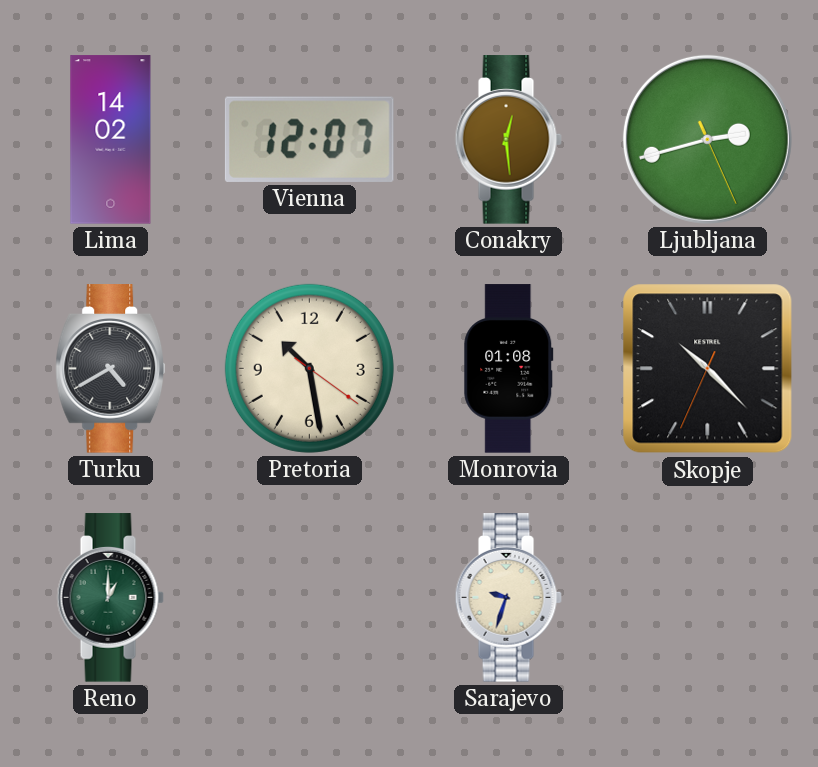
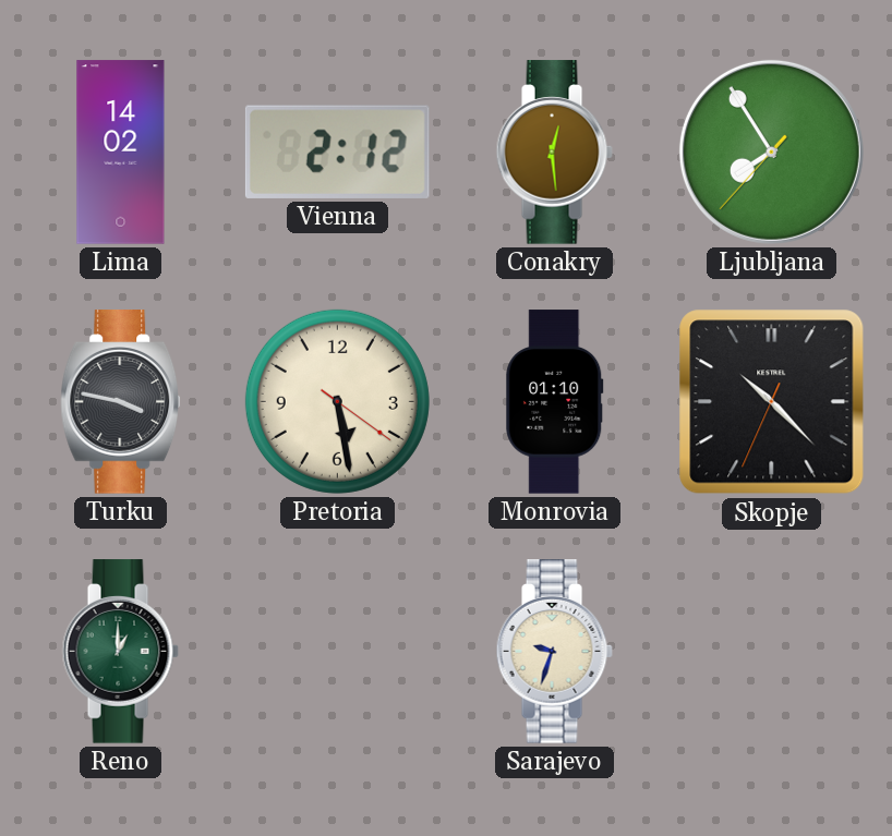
Vienna: 12:07 -> 2:12
Ljubljana: 2:42 -> 7:54
Turku: 4:40 -> 3:47
Pretoria: 10:28 -> 5:28
Monrovia: 01:08 -> 01:10
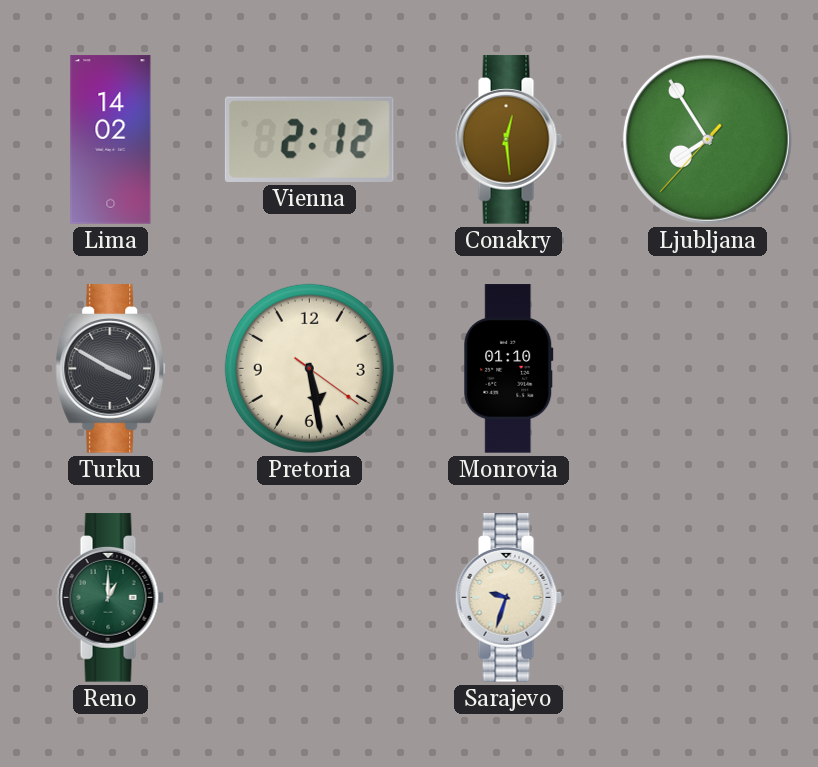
Turku: 3:47 -> 3:50
Skopje: 10:22 -> none
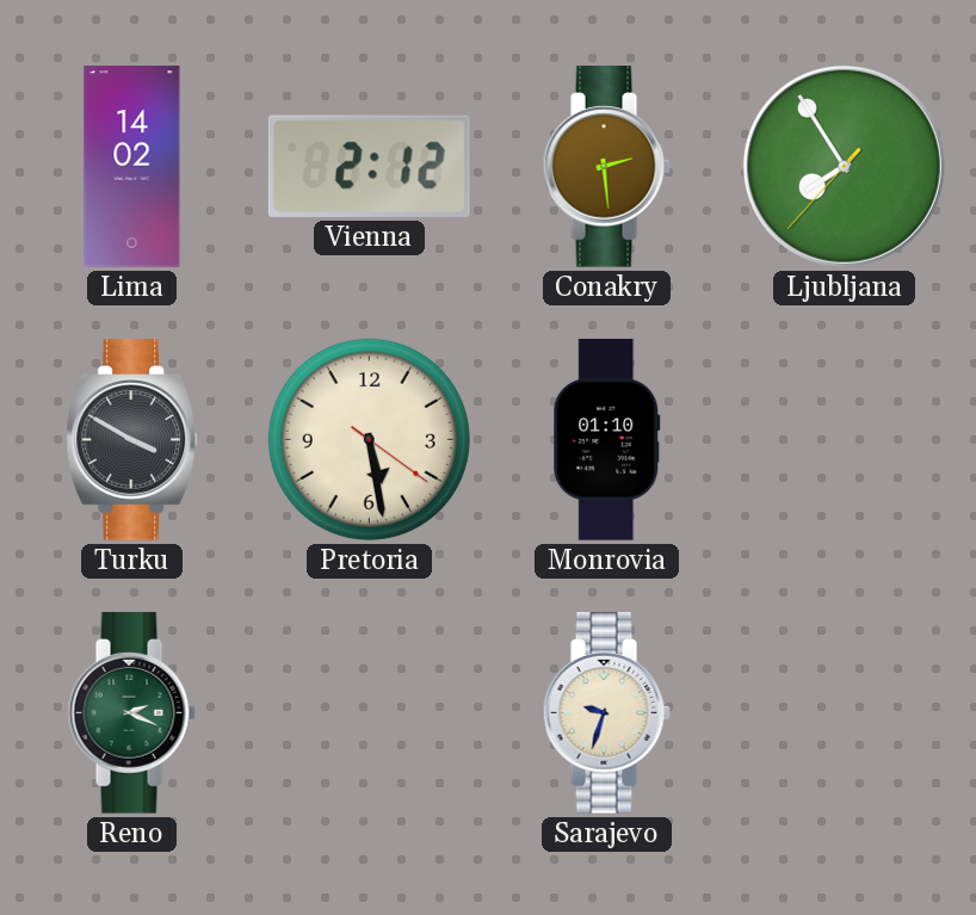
Conakry: 12:29 -> 2:29
Reno: 1:00 -> 2:19
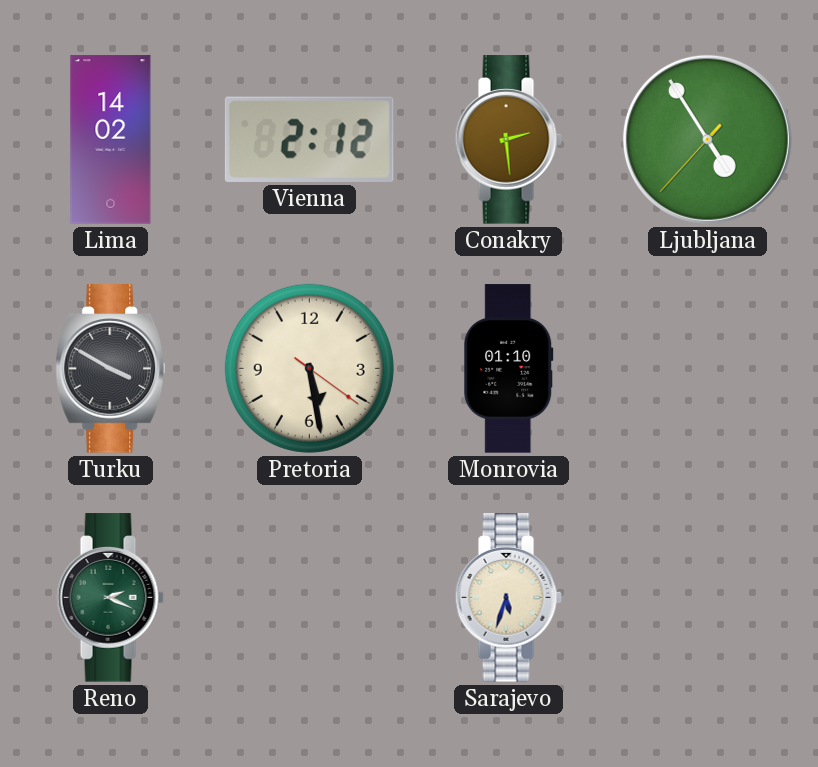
Ljubljana: 7:54 -> 4:54
Sarajevo: 9:33 -> 5:33
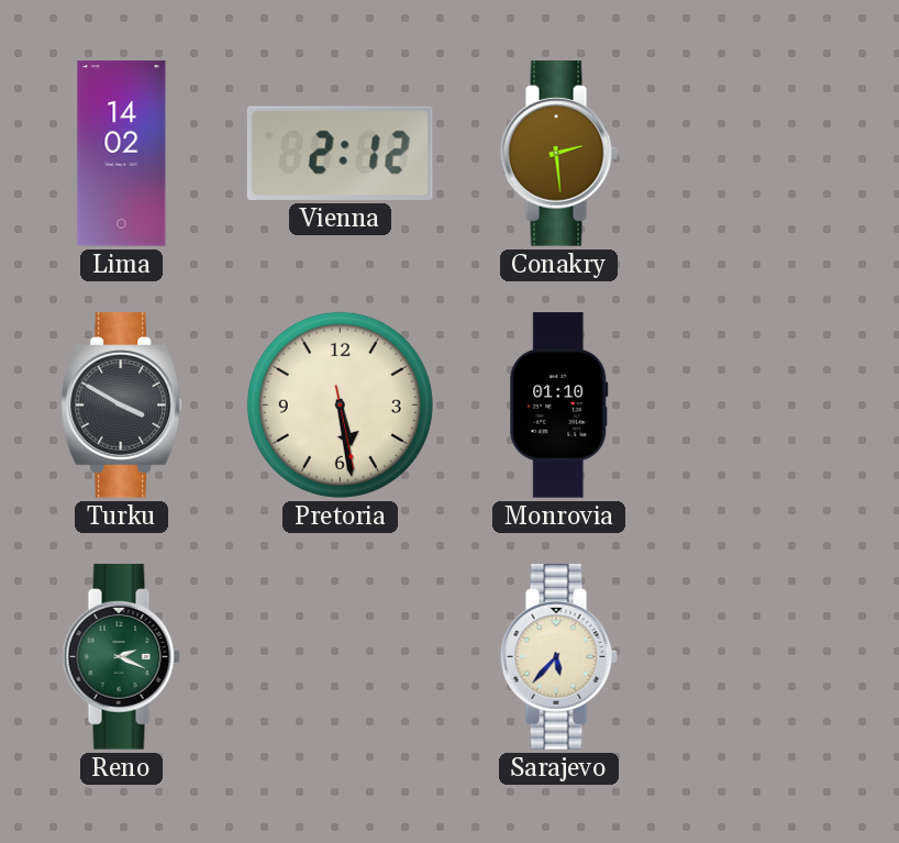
Ljubljana: 4:54 -> none
Pretoria: 5:28:21 -> 5:28:28
Sarajevo: 5:33 -> 5:37
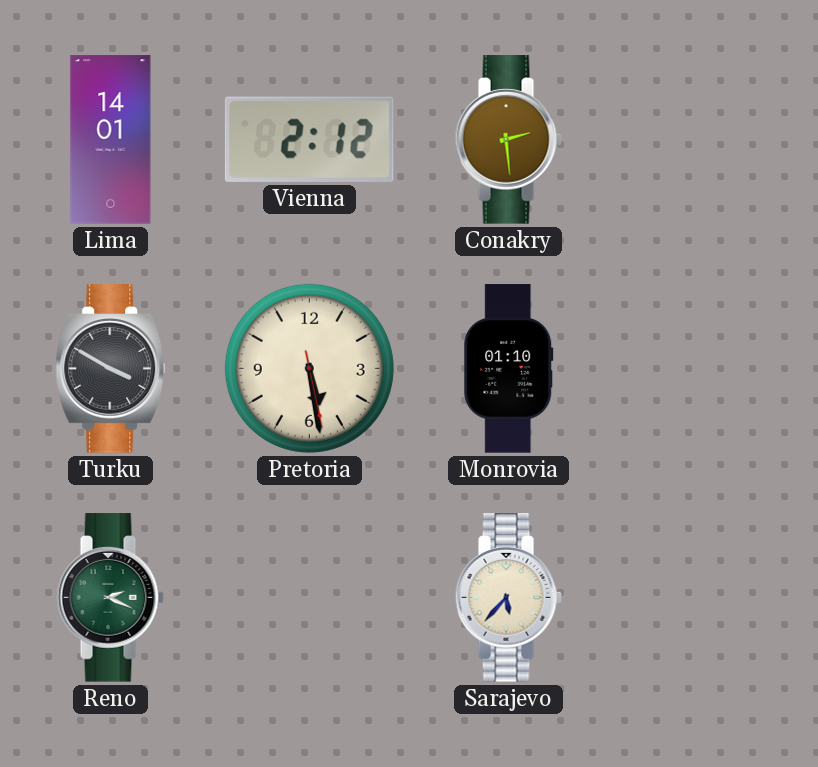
Lima: 14:02 -> 14:01
